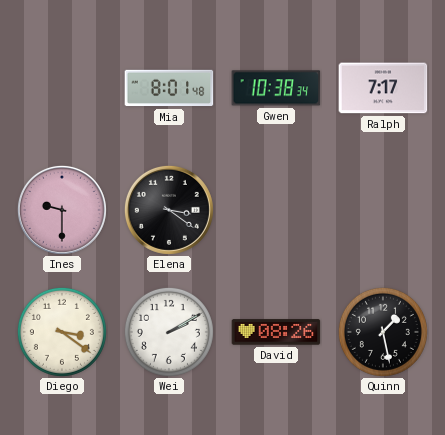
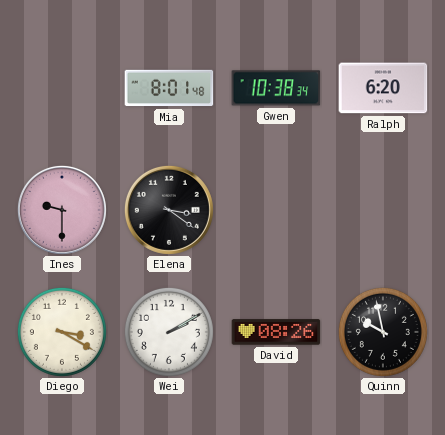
Ralph: 7:17 -> 6:20
Diego: 3:21 -> 3:20
Quinn: 1:28 -> 9:58
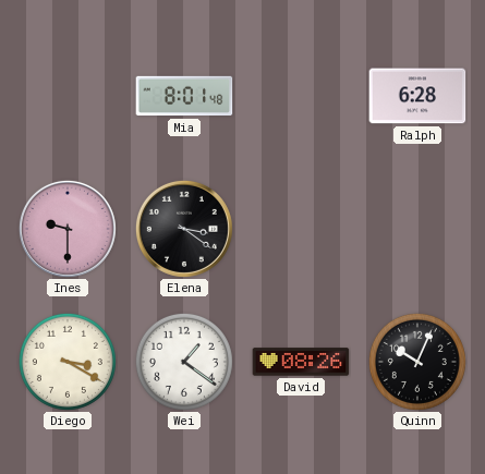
Gwen: 10:38 -> none
Ralph: 6:20 -> 6:28
Wei: 2:10 -> 1:21
Quinn: 9:58 -> 10:04
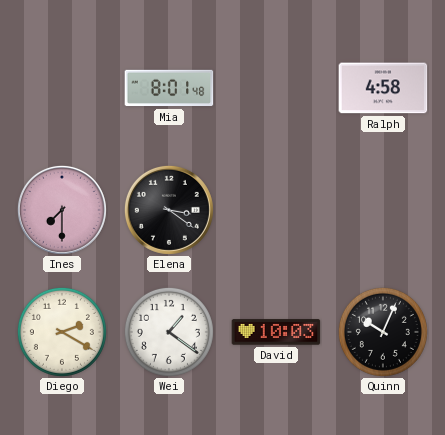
Ralph: 6:28 -> 4:58
Ines: 9:30 -> 7:30
Diego: 3:20 -> 2:20
David: 08:26 -> 10:03
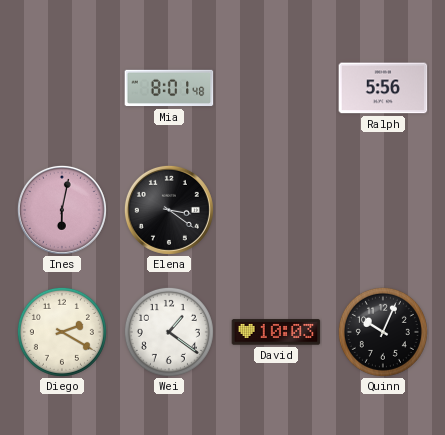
Ralph: 4:58 -> 5:56
Ines: 7:30 -> 6:02
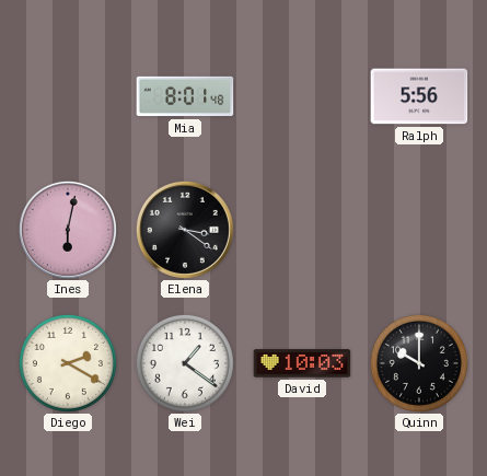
Quinn: 10:04 -> 10:00
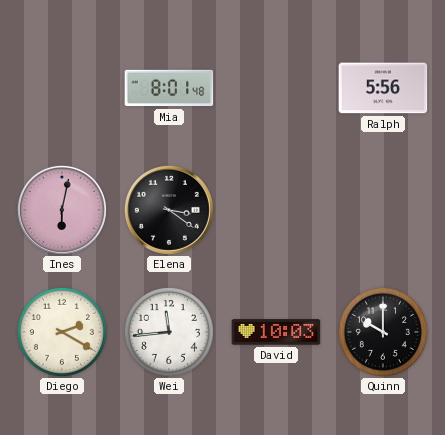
Wei: 1:21 -> 11:44
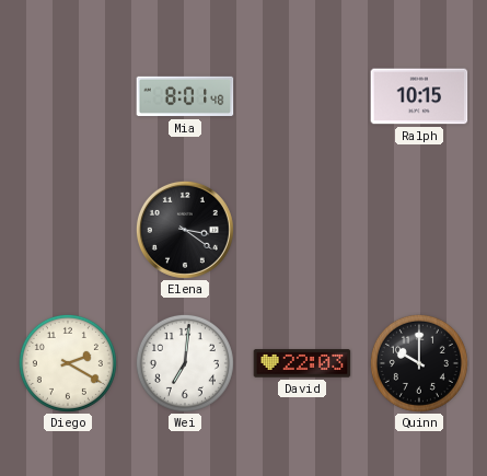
Ralph: 5:56 -> 10:15
Ines: 6:02 -> none
Wei: 11:44 -> 7:01
David: 10:03 -> 22:03
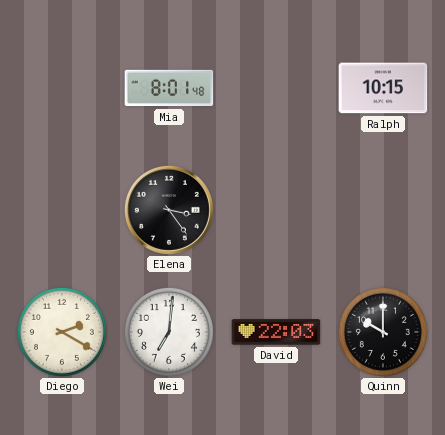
Elena: 3:21 -> 3:24
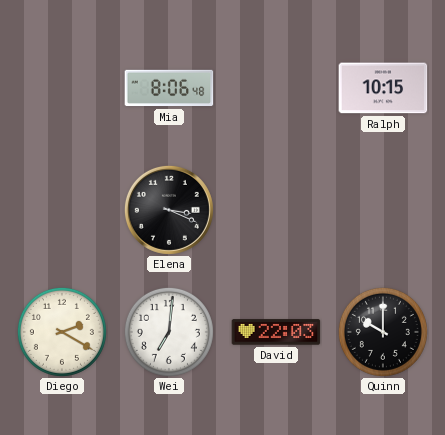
Mia: 8:01 -> 8:06
Elena: 3:24 -> 3:19
